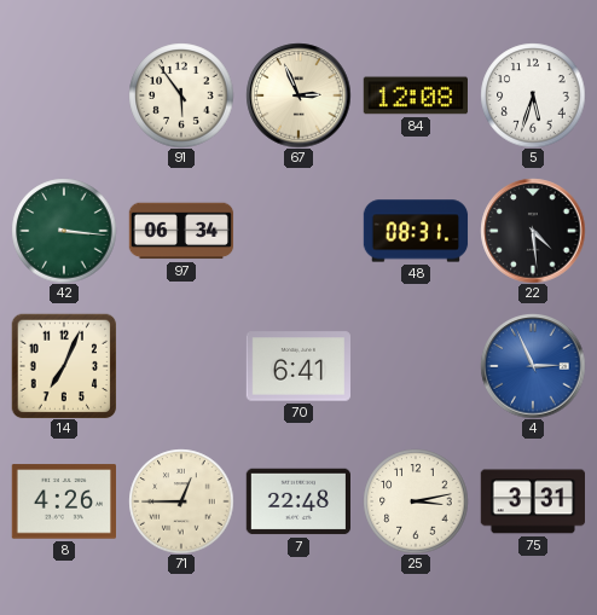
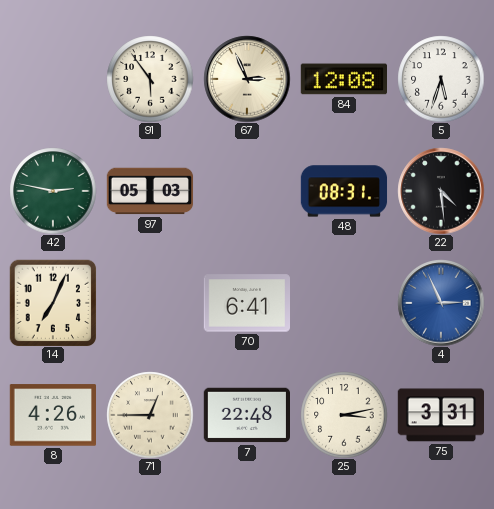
42: 3:16 -> 2:47
97: 06:34 -> 05:03
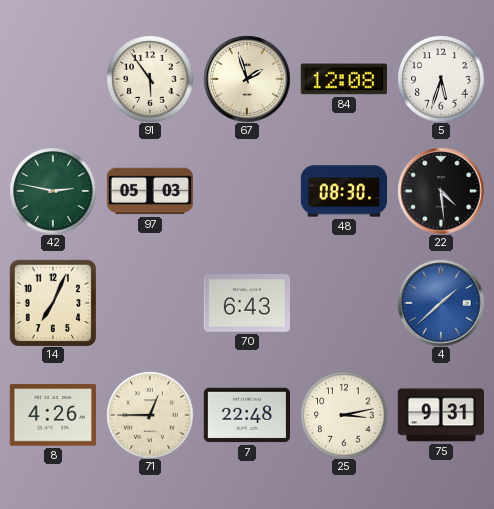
67: 2:56 -> 1:57
48: 08:31 -> 08:30
70: 6:41 -> 6:43
4: 2:56 -> 1:38
75: 3:31 -> 9:31
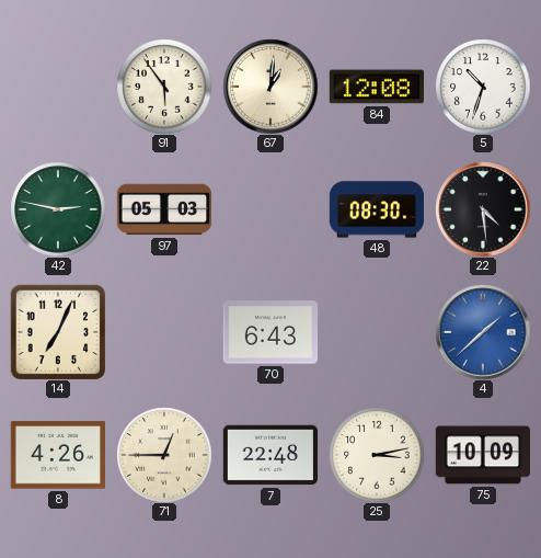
67: 1:57 -> 1:01
5: 5:33 -> 10:33
75: 9:31 -> 10:09
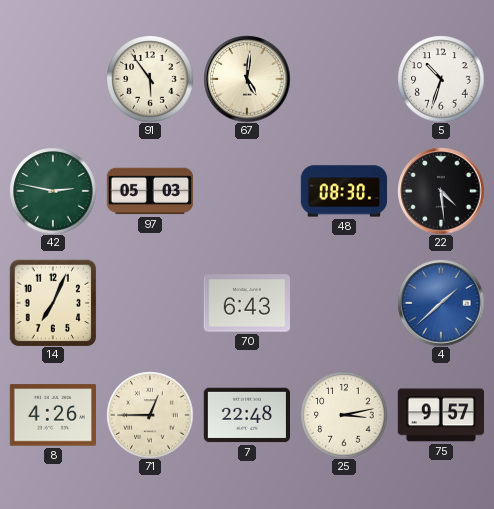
67: 1:01 -> 5:01
84: 12:08 -> none
75: 10:09 -> 9:57
